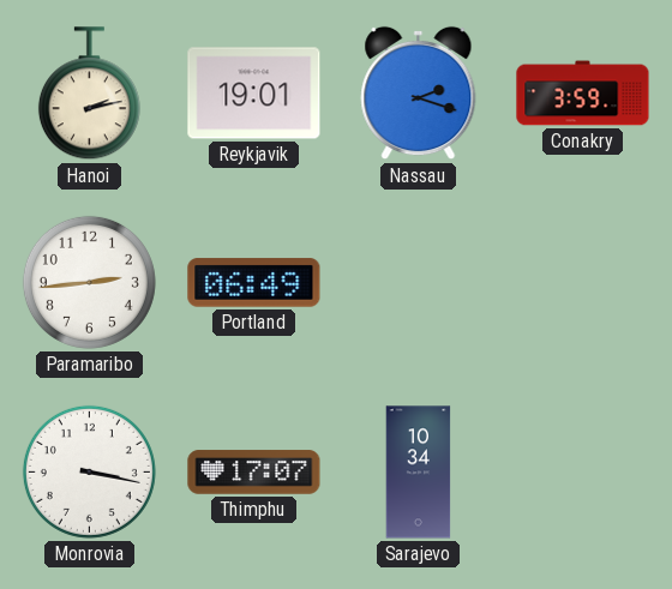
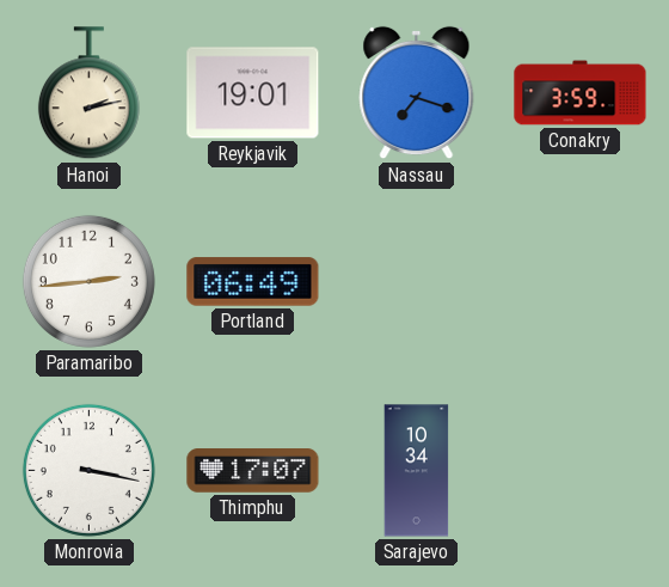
Nassau: 2:18 -> 7:18
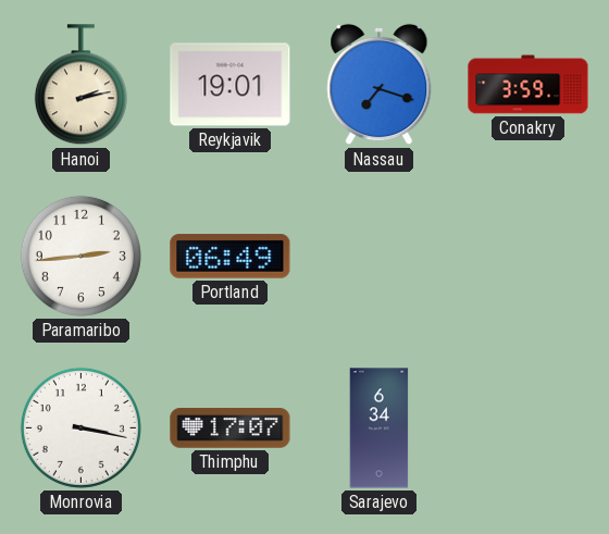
Sarajevo: 10:34 -> 6:34
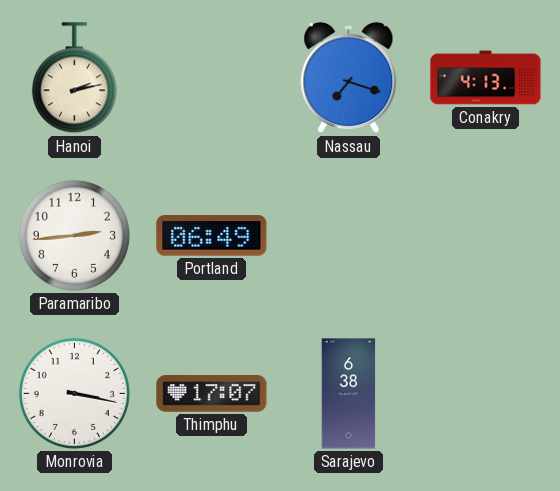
Reykjavik: 19:01 -> none
Conakry: 3:59 -> 4:13
Sarajevo: 6:34 -> 6:38
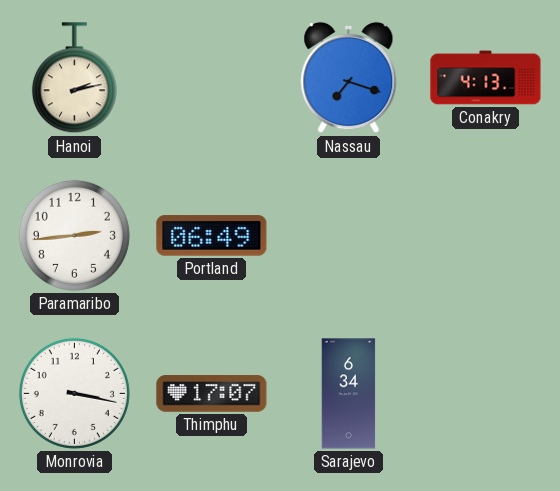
Sarajevo: 6:38 -> 6:34
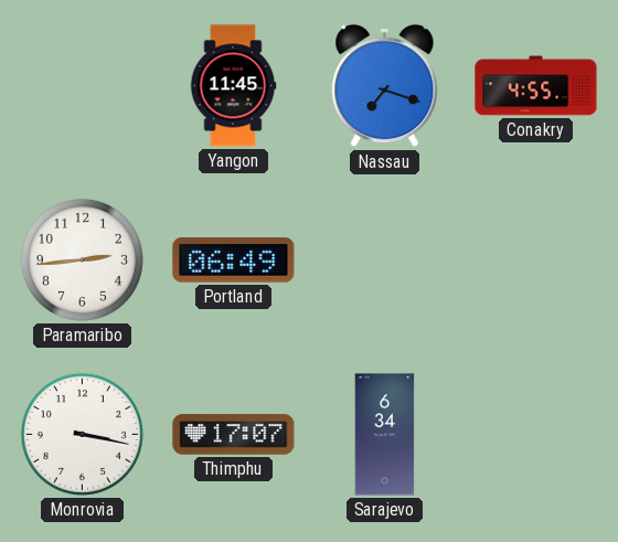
Hanoi: 2:13 -> none
Yangon: none -> 11:45
Conakry: 4:13 -> 4:55
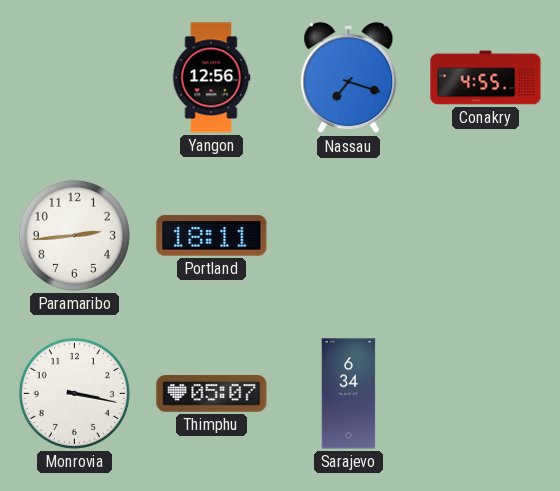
Yangon: 11:45 -> 12:56
Portland: 06:49 -> 18:11
Thimphu: 17:07 -> 05:07
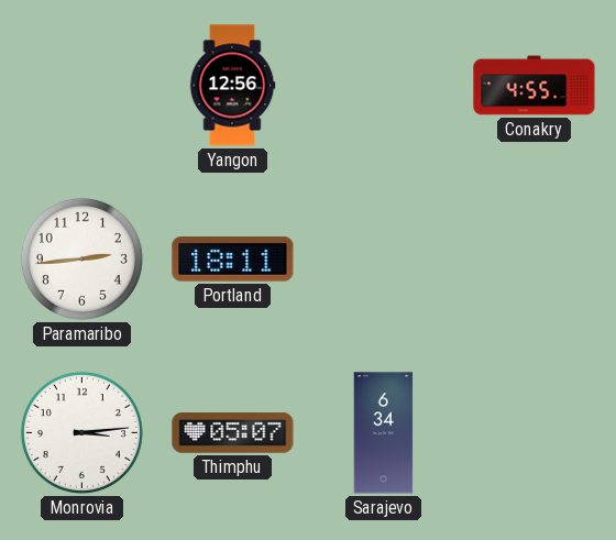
Nassau: 7:18 -> none
Monrovia: 3:17 -> 3:14
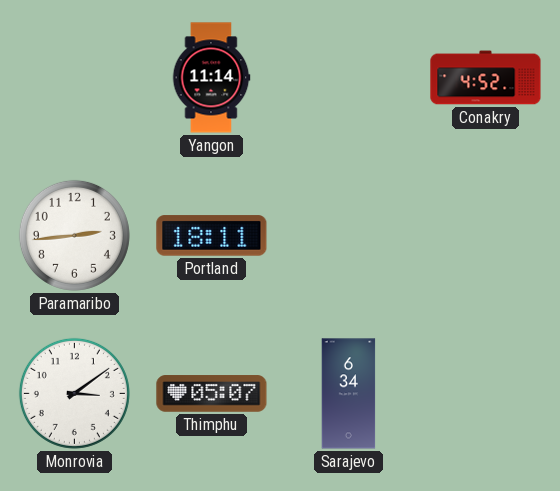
Yangon: 12:56 -> 11:14
Conakry: 4:55 -> 4:52
Monrovia: 3:14 -> 3:09
